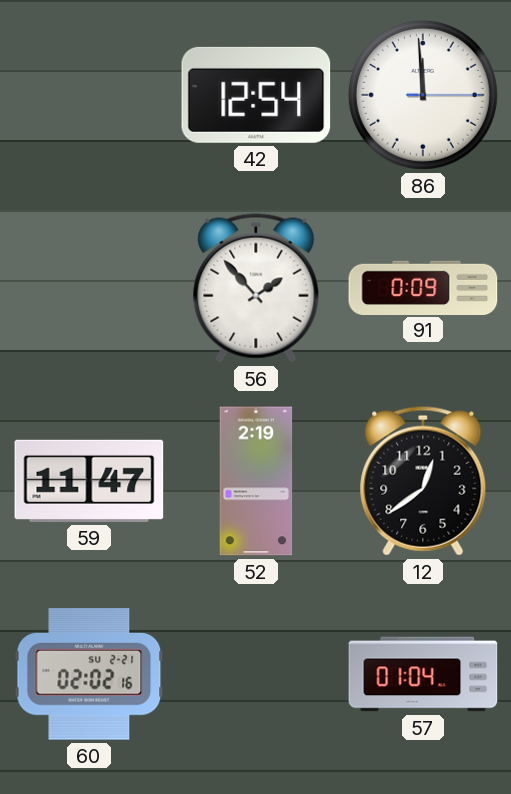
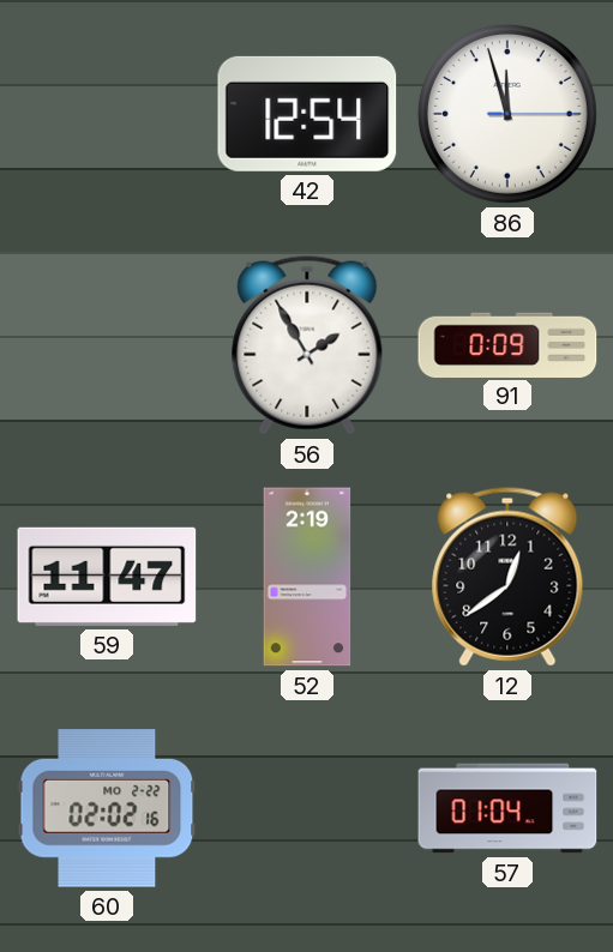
86: 11:59 -> 11:57
56: 1:53 -> 1:55
60 date: SU 2-21 -> MO 2-22
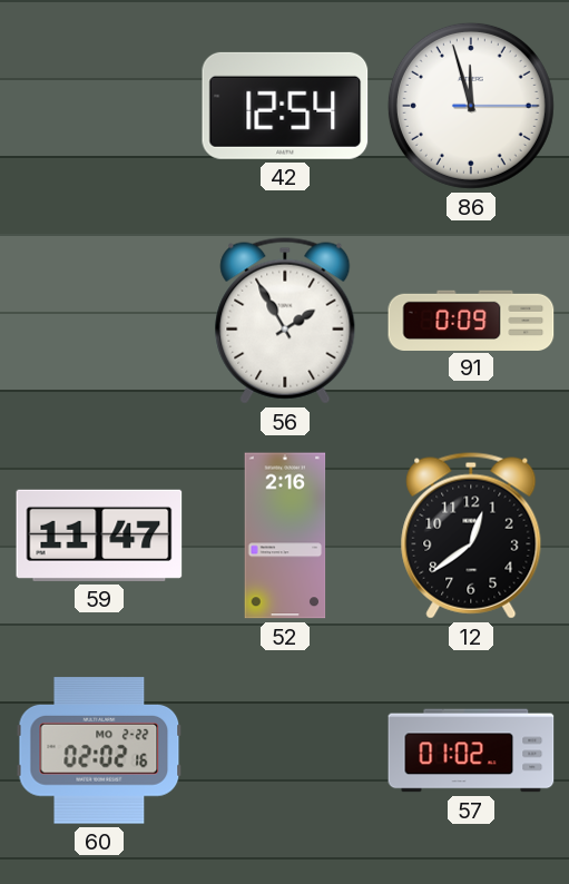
52: 2:19 -> 2:16
57: 01:04 -> 01:02
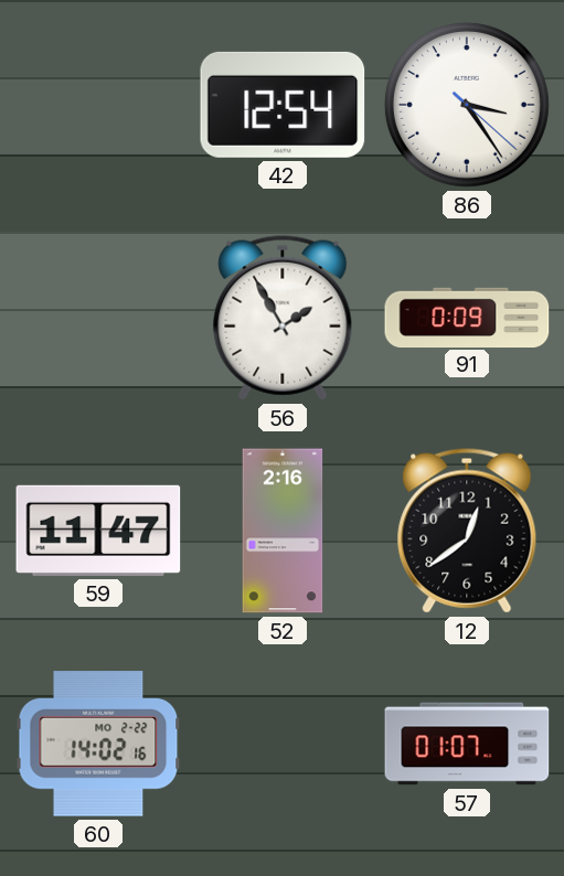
86: 11:57 -> 3:24
60: 02:02 -> 14:02
57: 01:02 -> 01:07
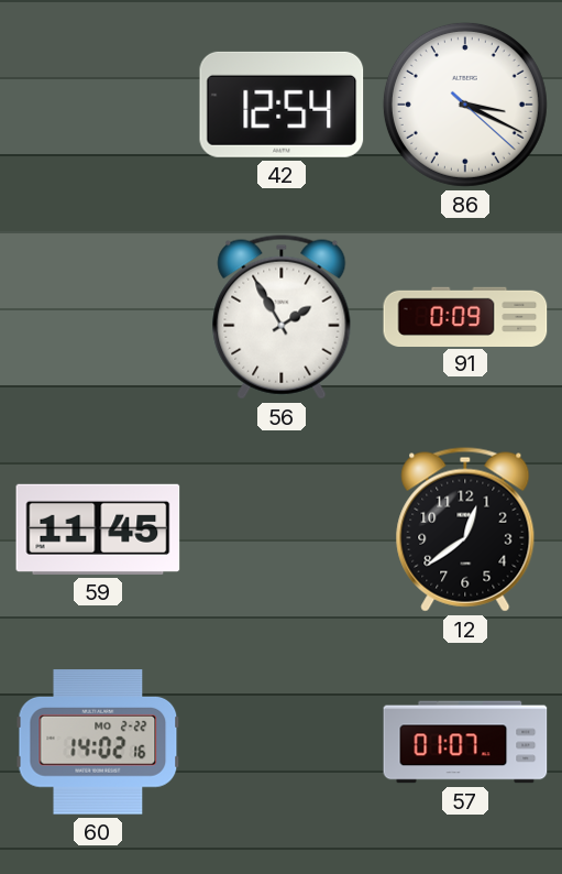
86: 3:24 -> 3:19
59: 11:47 -> 11:45
52: 2:16 -> none
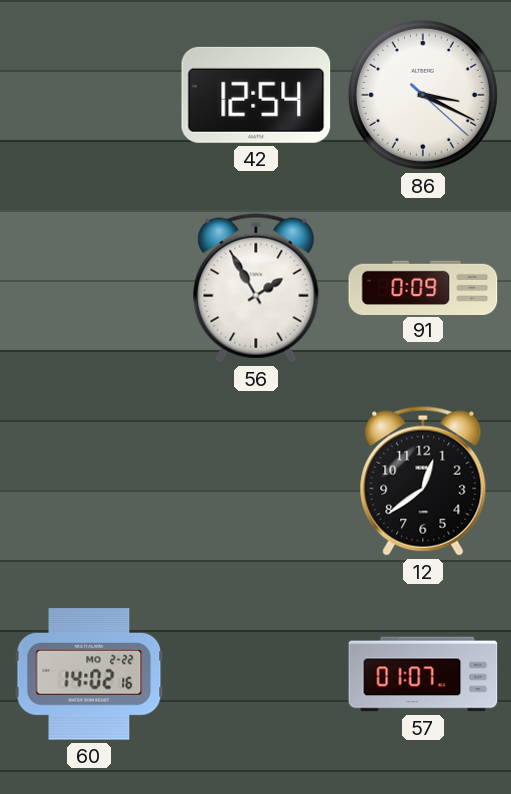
59: 11:45 -> none
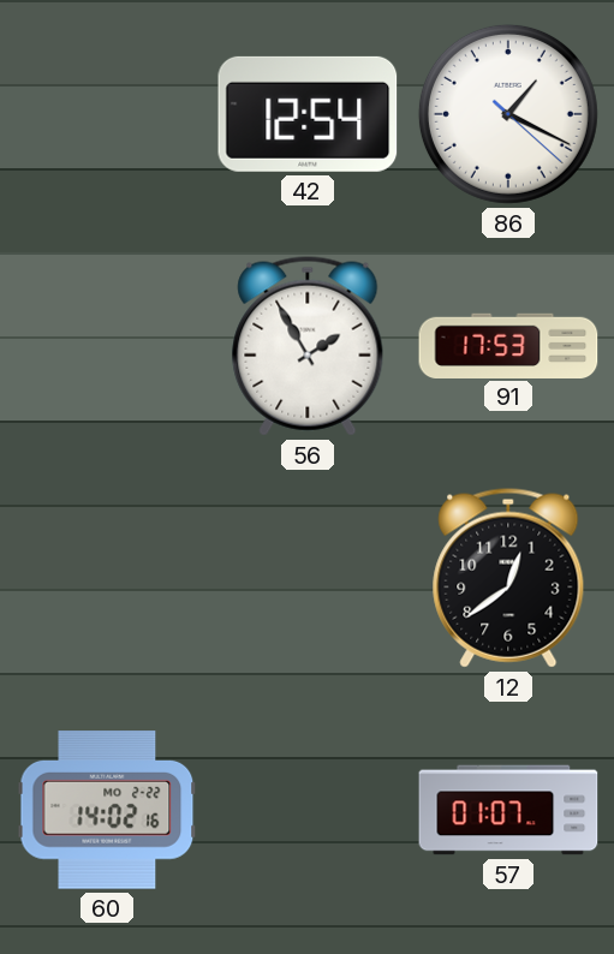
86: 3:19 -> 1:19
91: 0:09 -> 17:53
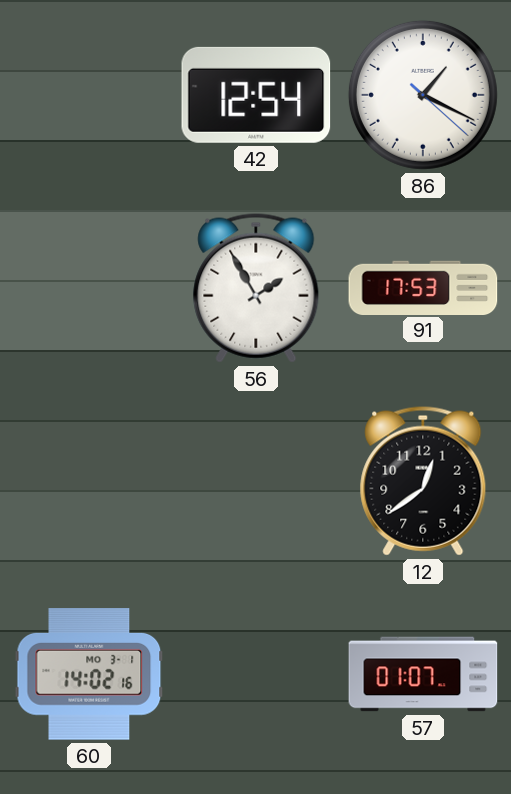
60 date: MO 2-22 -> MO 3-1
